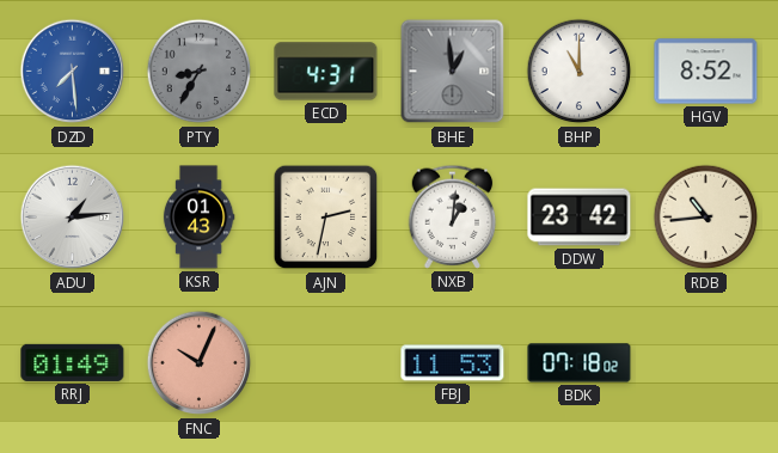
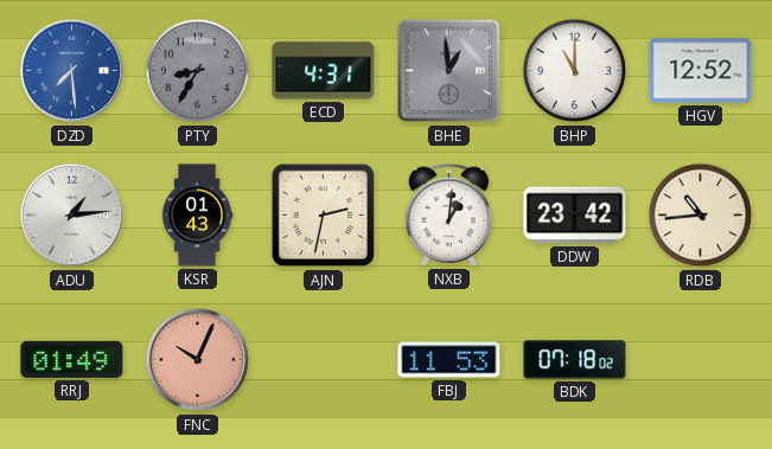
HGV: 8:52 -> 12:52
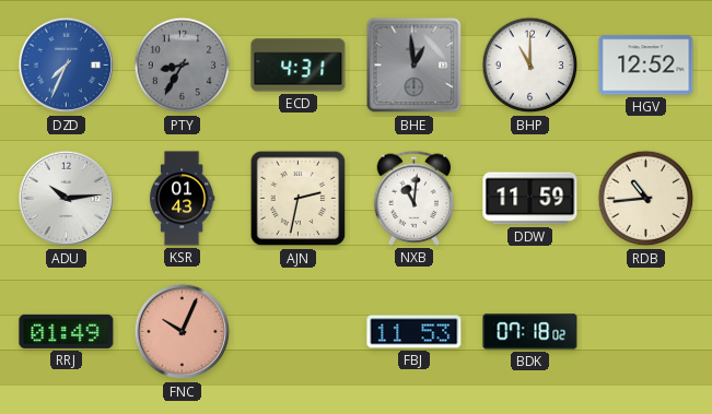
DZD: 7:29 -> 7:34
ADU: 1:14 -> 10:14
NXB: 1:01 -> 11:01
DDW: 23:42 -> 11:59
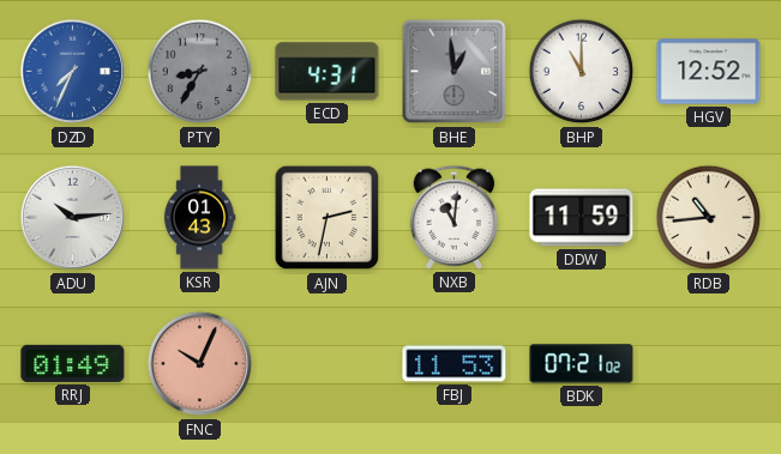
BDK: 07:18 -> 07:21
